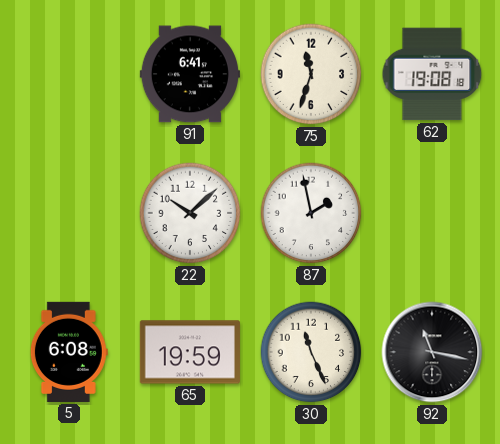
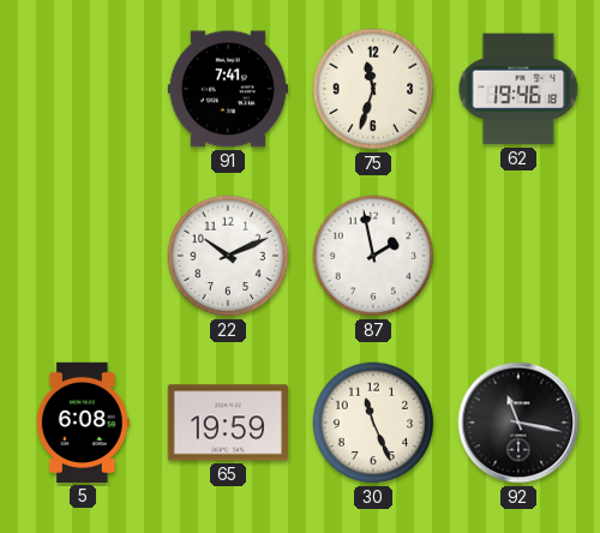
91: 6:41 -> 7:41
62: 19:08 -> 19:46
22: 10:08 -> 10:11
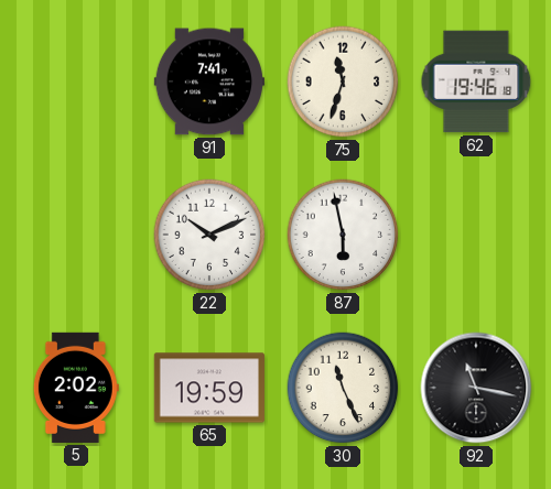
87: 1:58 -> 5:58
5: 6:08 -> 2:02
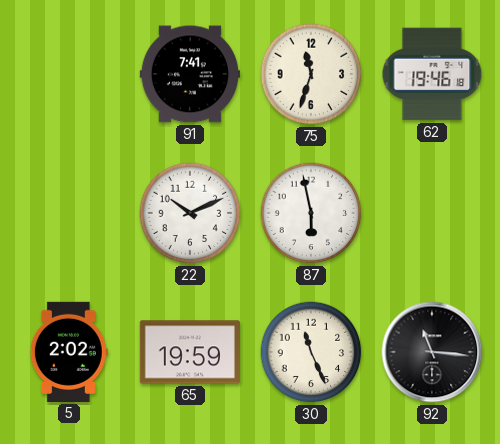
92: 11:17 -> 11:16
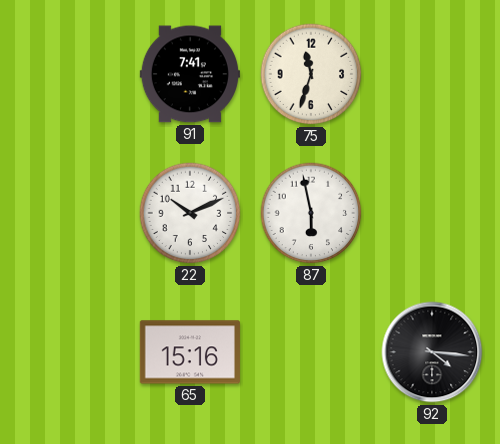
62: 19:46 -> none
5: 2:02 -> none
65: 19:59 -> 15:16
30: 11:26 -> none
92: 11:16 -> 4:16
